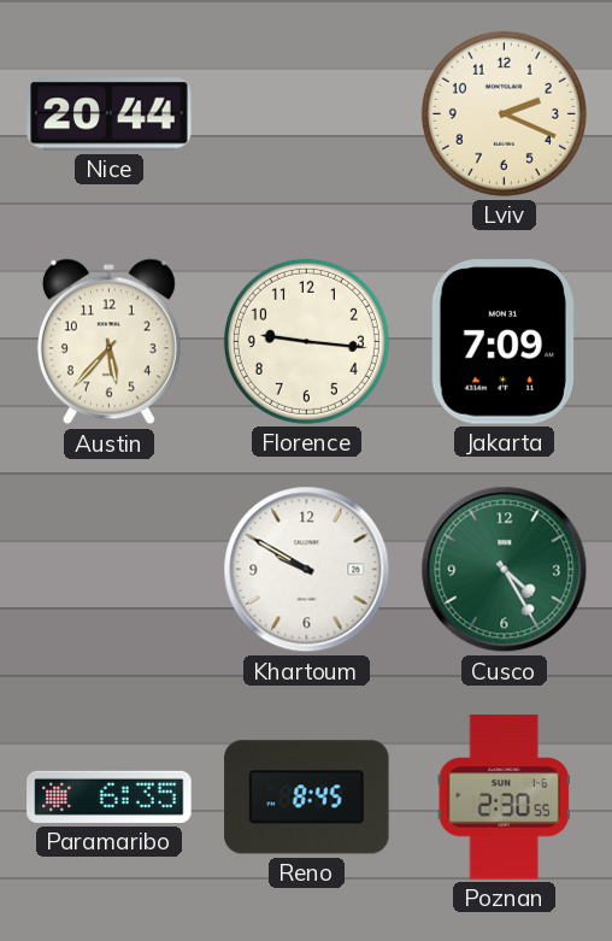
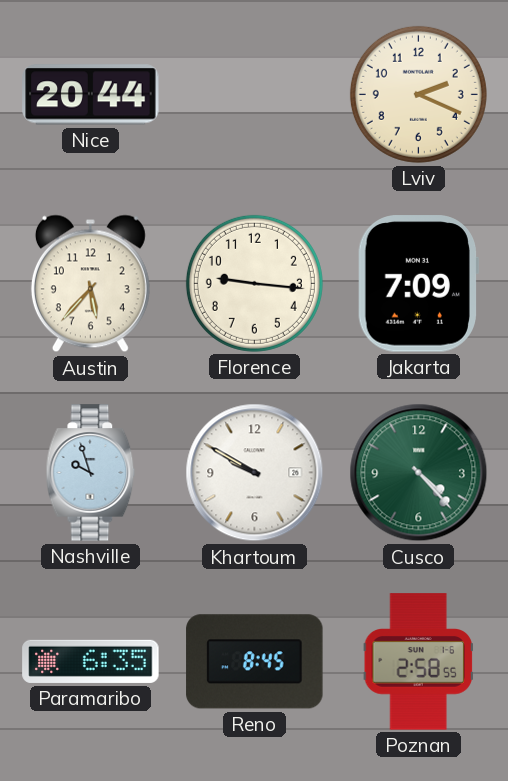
Nashville: none -> 9:57
Cusco: 4:25 -> 4:23
Poznan: 2:30 -> 2:58
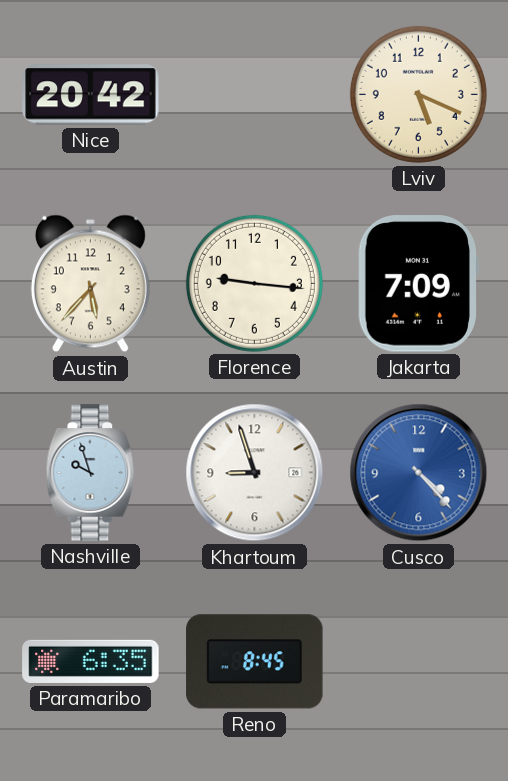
Nice: 20:44 -> 20:42
Lviv: 2:19 -> 5:19
Khartoum: 9:50 -> 8:57
Cusco dial: green -> blue
Poznan: 2:58 -> none
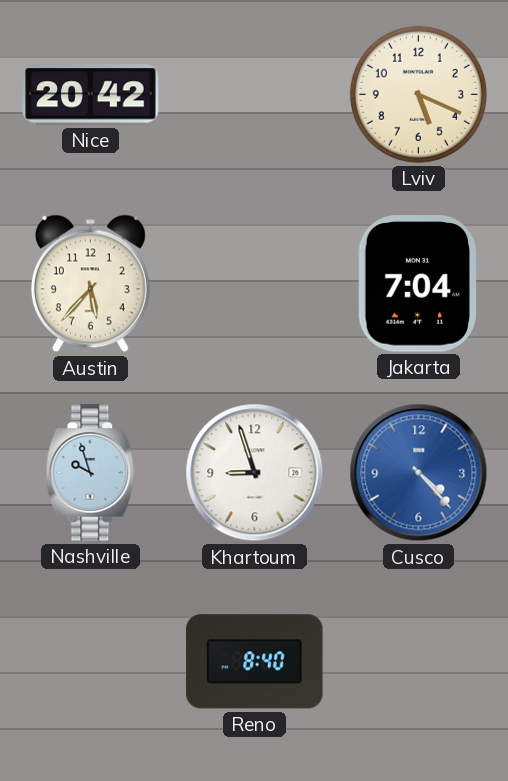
Florence: 9:16 -> none
Jakarta: 7:09 -> 7:04
Paramaribo: 6:35 -> none
Reno: 8:45 -> 8:40
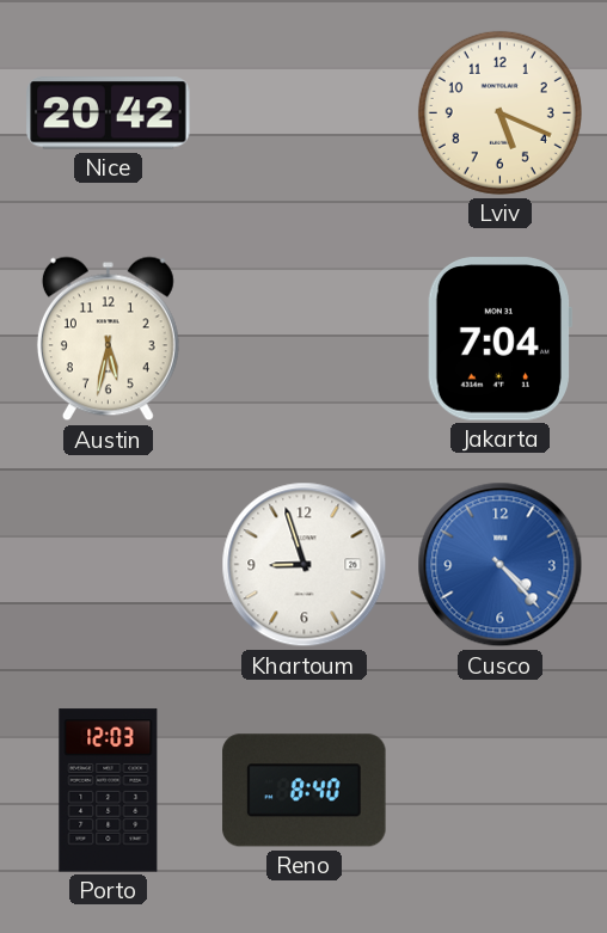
Austin: 5:37 -> 5:32
Nashville: 9:57 -> none
Porto: none -> 12:03
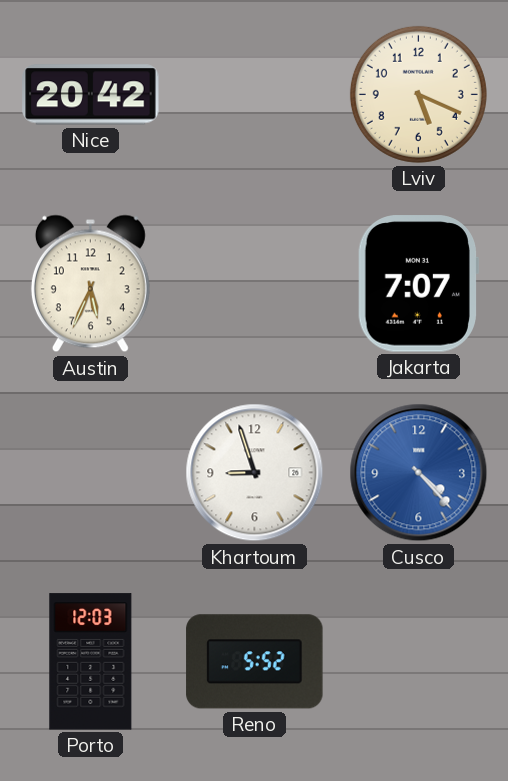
Austin: 5:32 -> 5:34
Jakarta: 7:04 -> 7:07
Reno: 8:40 -> 5:52
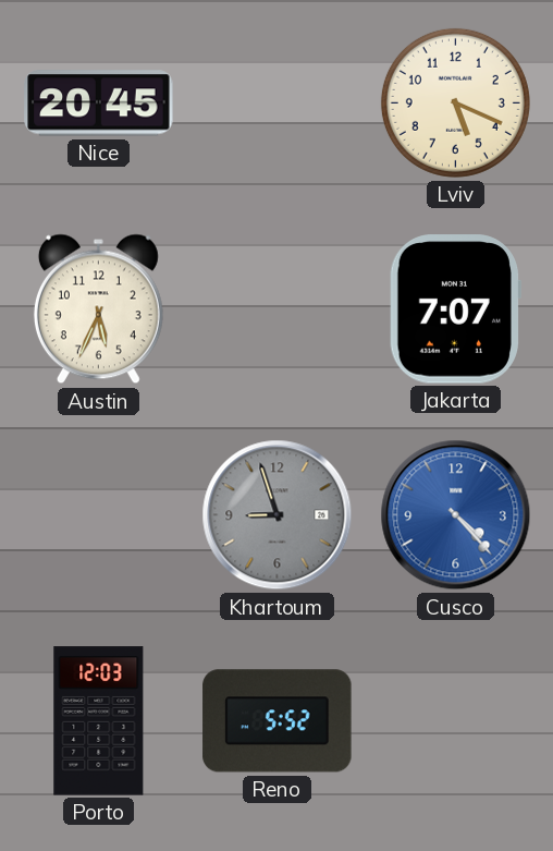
Nice: 20:42 -> 20:45
Khartoum dial: white -> grey
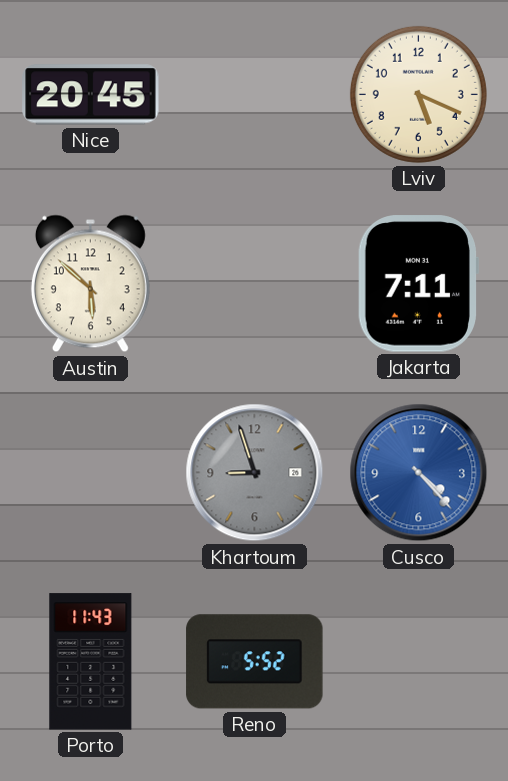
Austin: 5:34 -> 5:52
Jakarta: 7:07 -> 7:11
Porto: 12:03 -> 11:43
